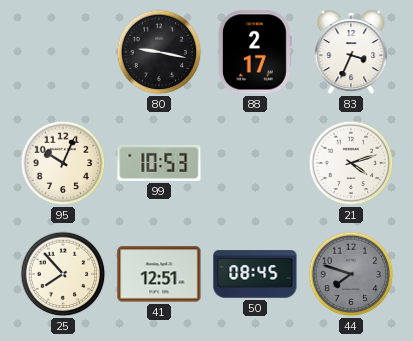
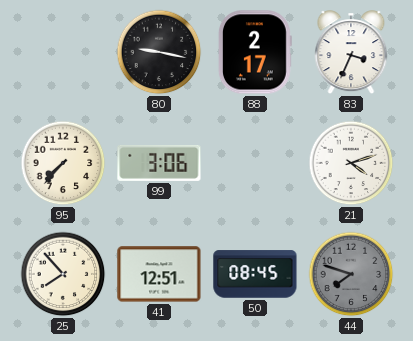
95: 10:04 -> 7:37
99: 10:53 -> 3:06
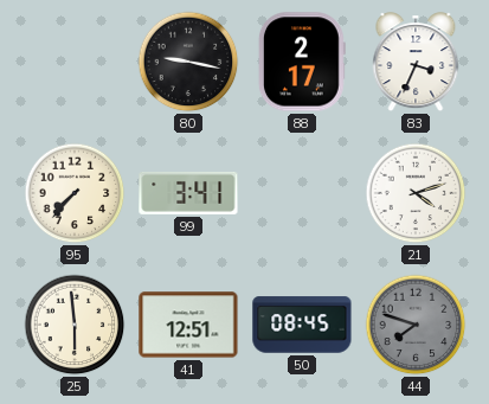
99: 3:06 -> 3:41
25: 7:53 -> 5:59
